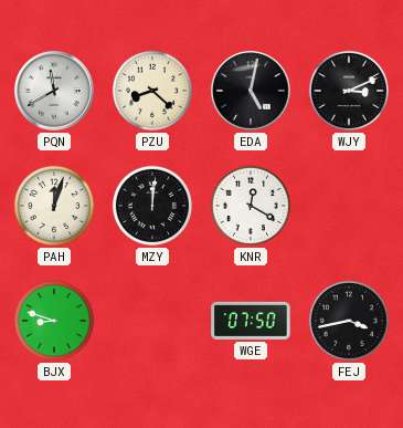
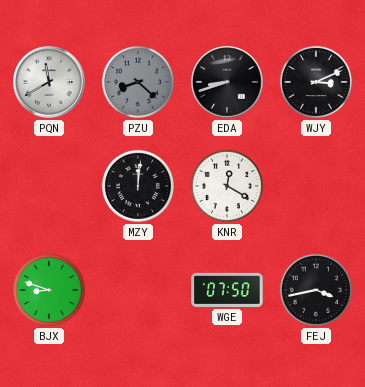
PZU dial: cream -> grey
EDA: 5:02 -> 8:42
PAH: 12:03 -> none
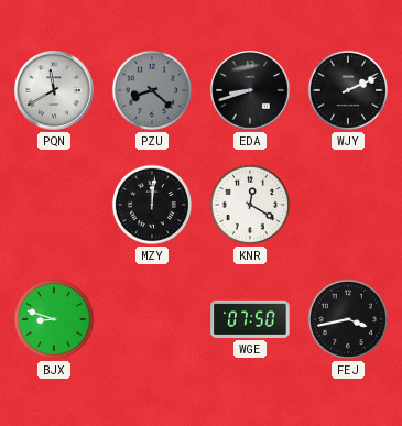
WJY: 3:11 -> 2:11
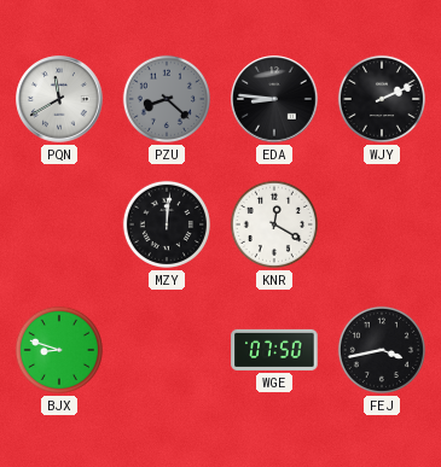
EDA: 8:42 -> 8:46
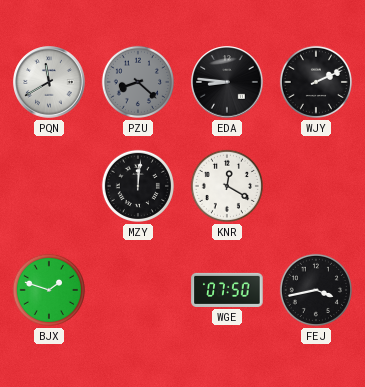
BJX: 8:48 -> 1:48
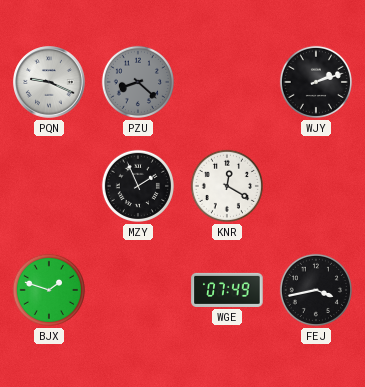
PQN: 11:40 -> 9:19
EDA: 8:46 -> none
WJY: 2:11 -> 2:12
MZY: 12:01 -> 1:56
WGE: 07:50 -> 07:49
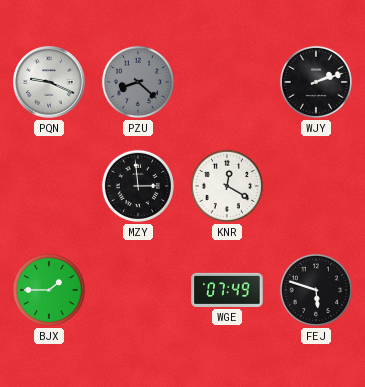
MZY: 1:56 -> 2:59
BJX: 1:48 -> 1:45
FEJ: 3:43 -> 5:48
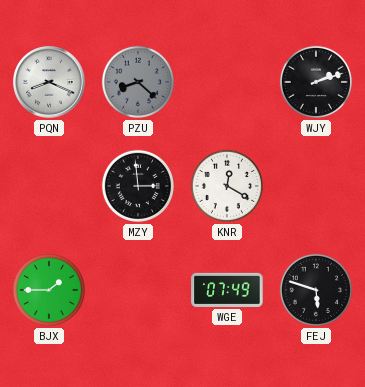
PQN: 9:19 -> 8:19
